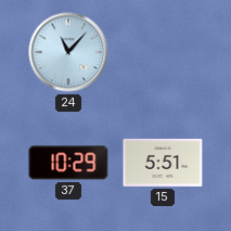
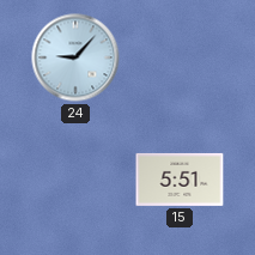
24: 11:07 -> 9:07
37: 10:29 -> none
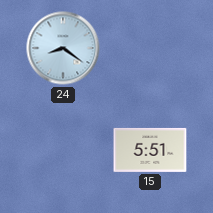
24: 9:07 -> 8:21
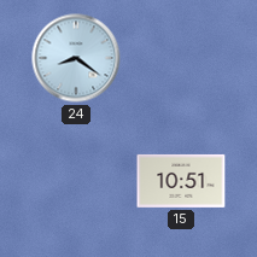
15: 5:51 -> 10:51
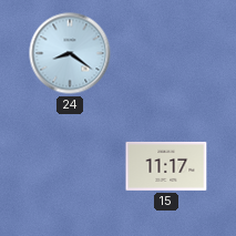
15: 10:51 -> 11:17
